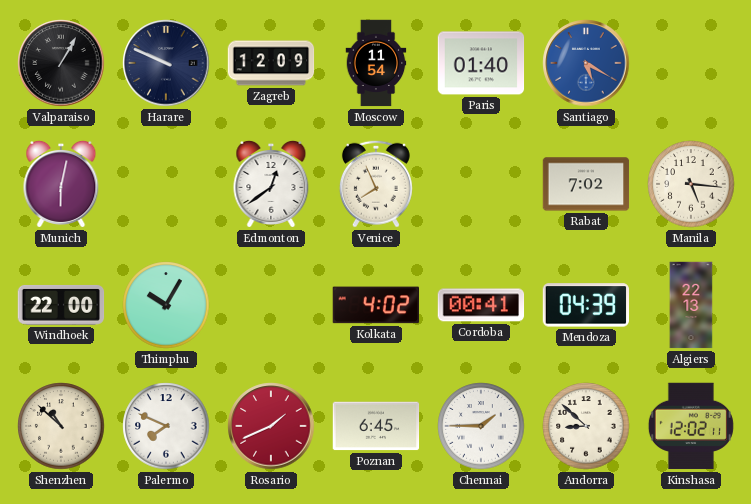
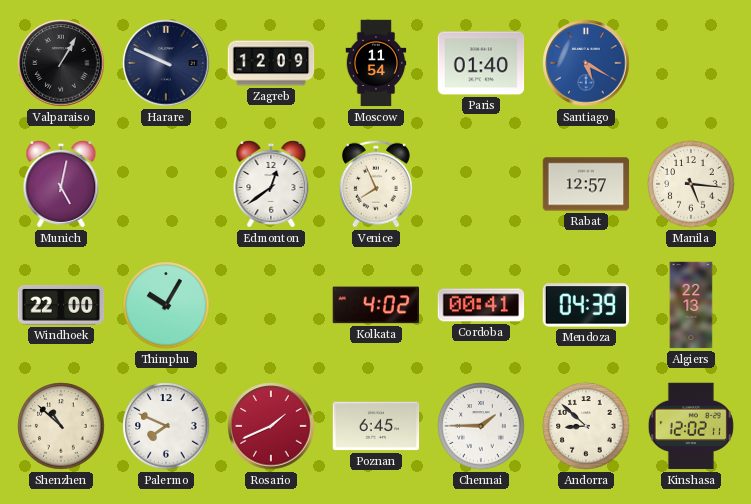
Munich: 6:02 -> 5:02
Rabat: 7:02 -> 12:57
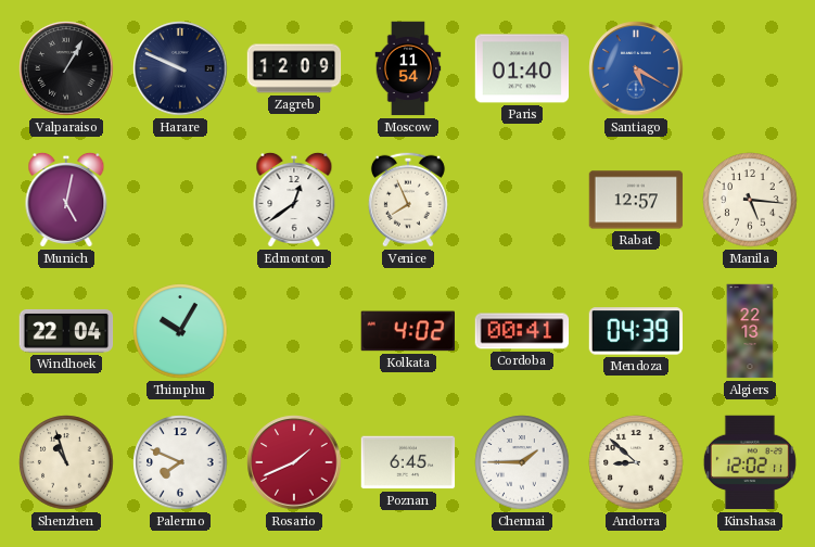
Windhoek: 22:00 -> 22:04
Shenzhen: 10:52 -> 10:57
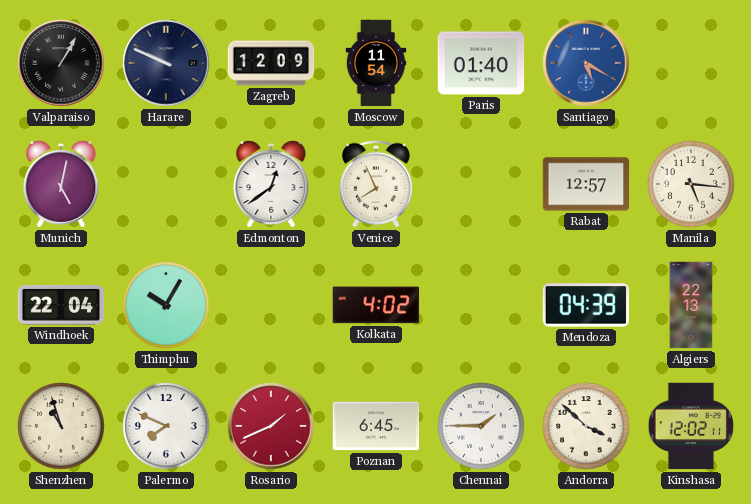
Cordoba: 00:41 -> none
Andorra: 8:52 -> 3:52
